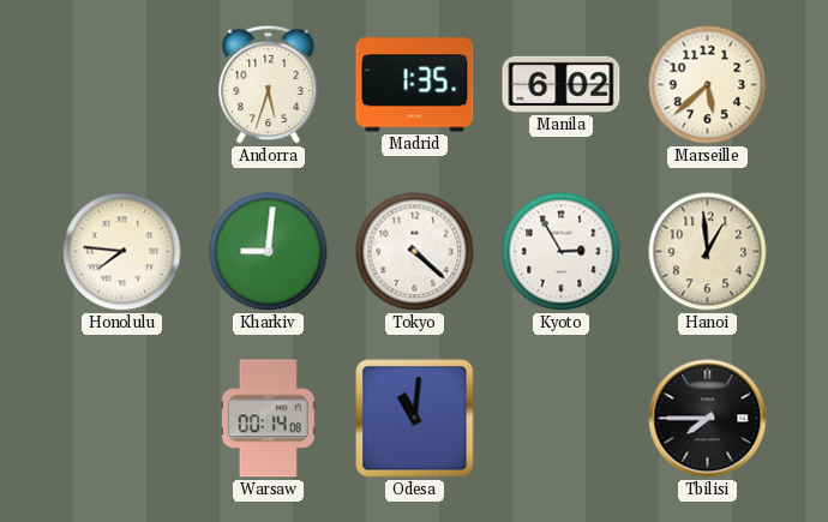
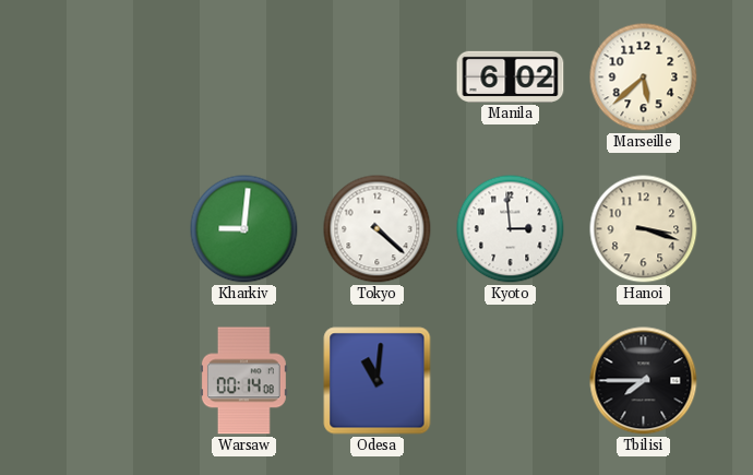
Andorra: 5:33 -> none
Madrid: 1:35 -> none
Honolulu: 7:46 -> none
Kyoto: 2:55 -> 2:59
Hanoi: 12:59 -> 3:18
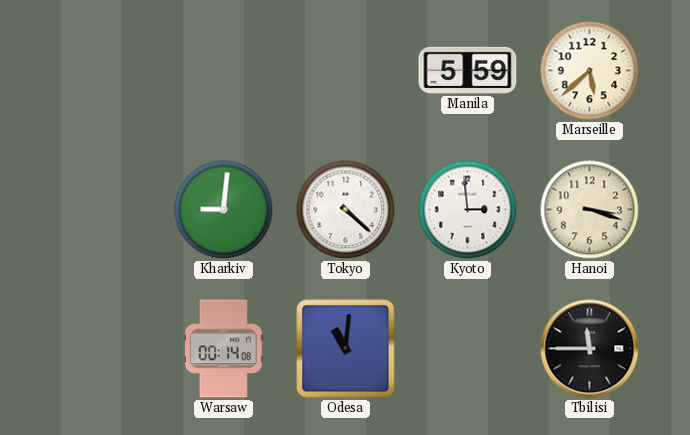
Manila: 6:02 -> 5:59
Tbilisi: 7:45 -> 11:45
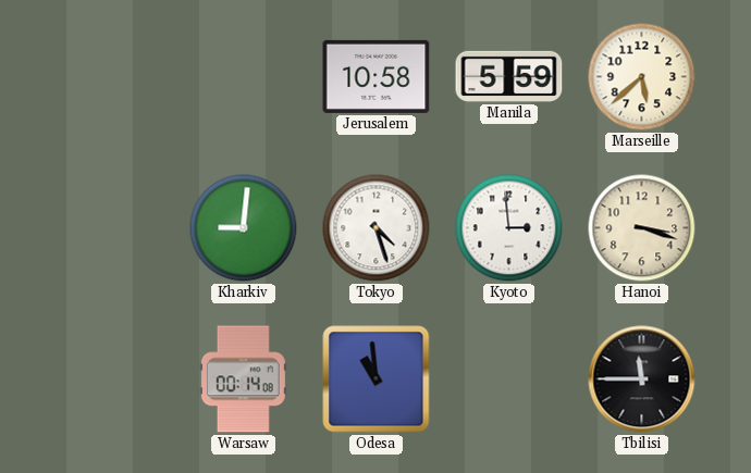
Jerusalem: none -> 10:58
Tokyo: 4:22 -> 4:27
Odesa: 11:01 -> 10:59
